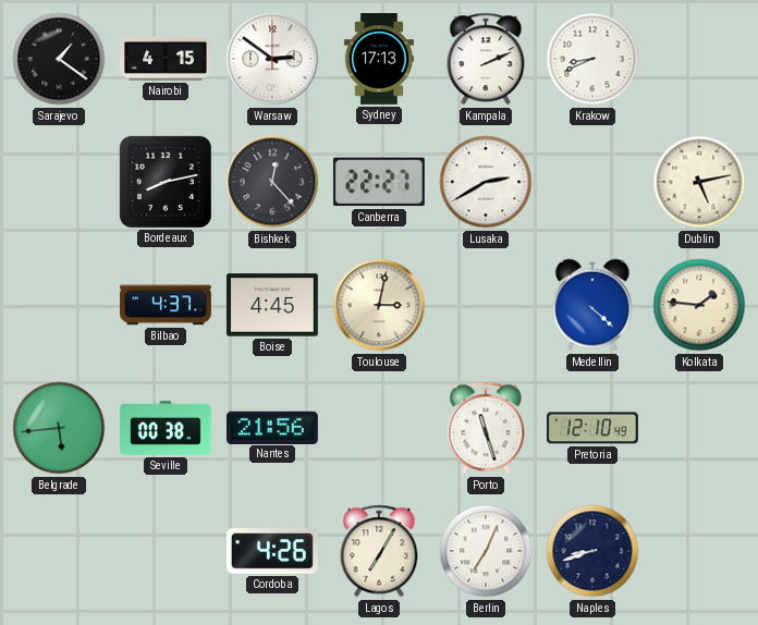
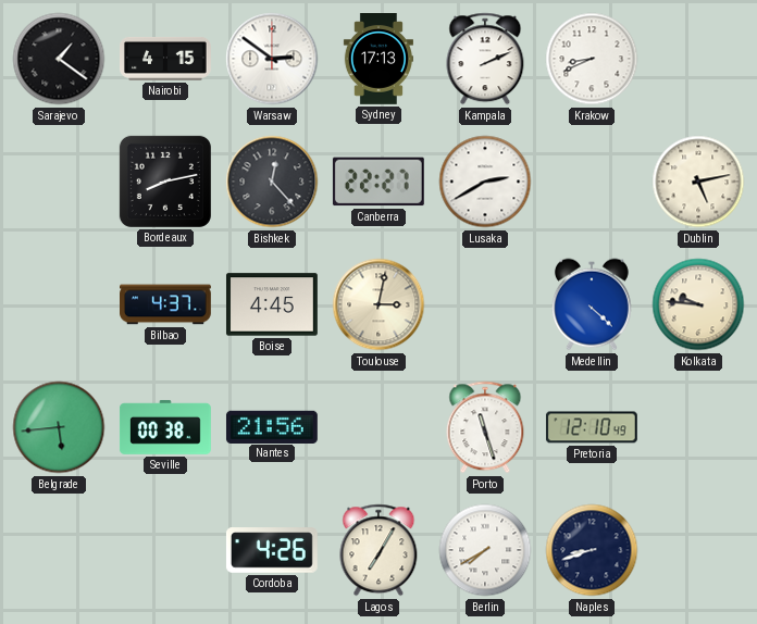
Kolkata: 1:46 -> 9:46
Berlin: 7:04 -> 7:40
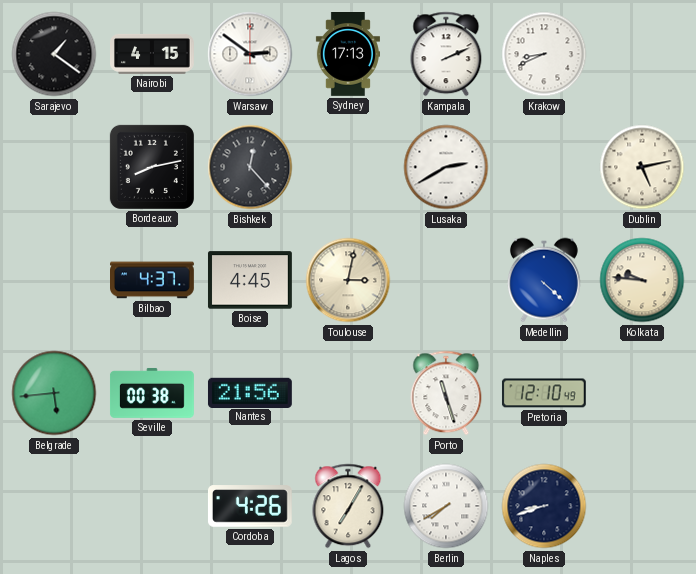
Canberra: 22:27 -> none
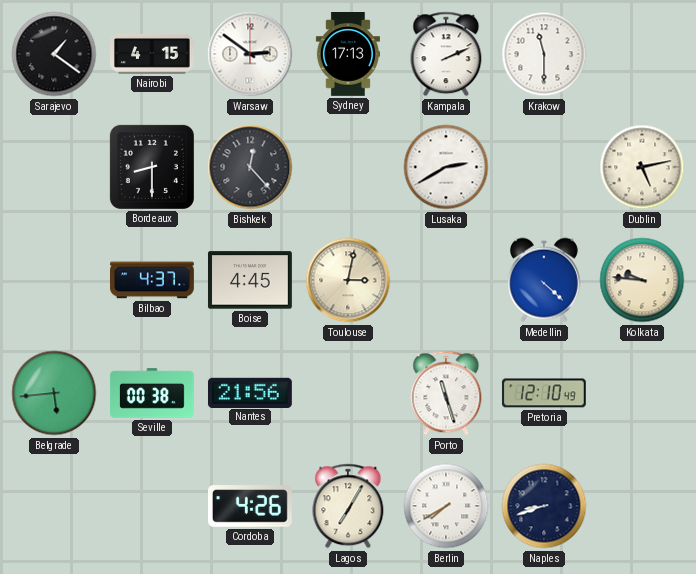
Krakow: 8:41 -> 11:30
Bordeaux: 8:13 -> 8:30
